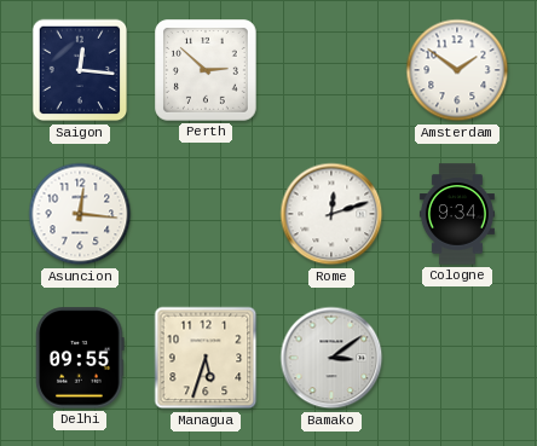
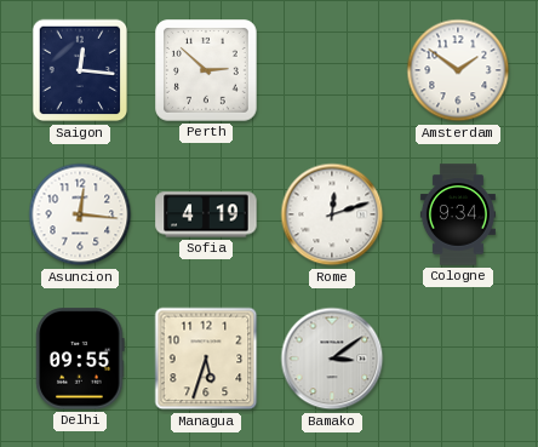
Sofia: none -> 4:19
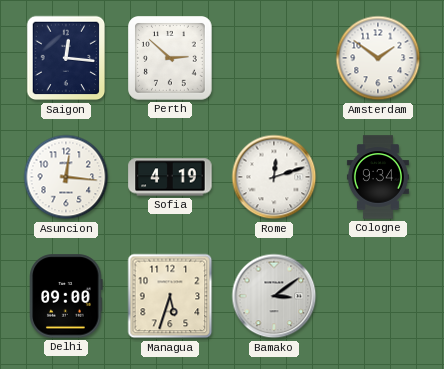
Delhi: 09:55 -> 09:00
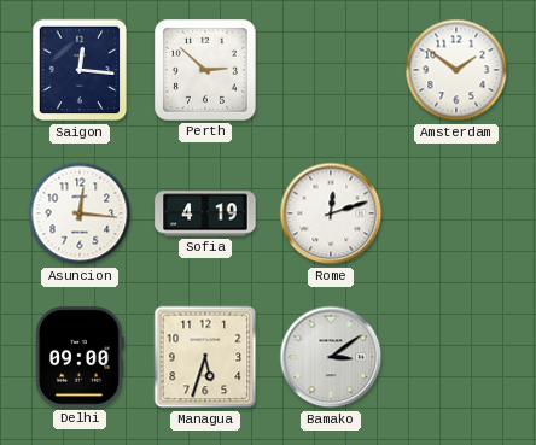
Cologne: 9:34 -> none
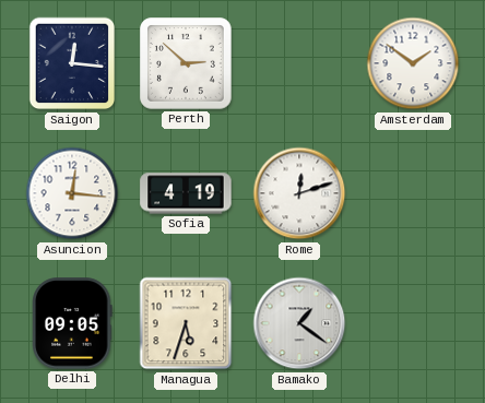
Delhi: 09:00 -> 09:05
Bamako: 3:09 -> 1:21
